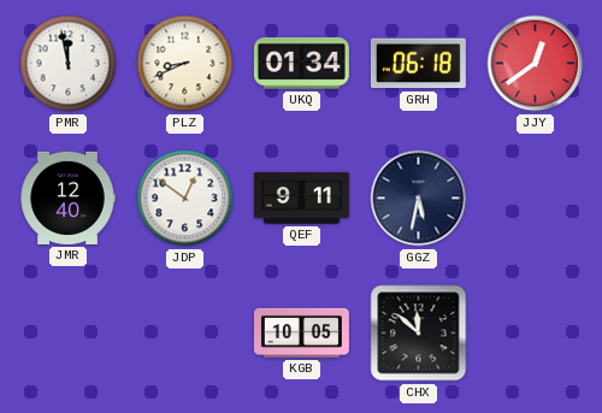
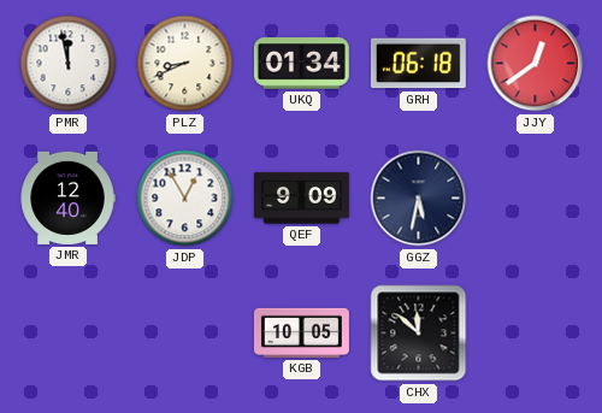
JDP: 12:51 -> 12:55
QEF: 9:11 -> 9:09
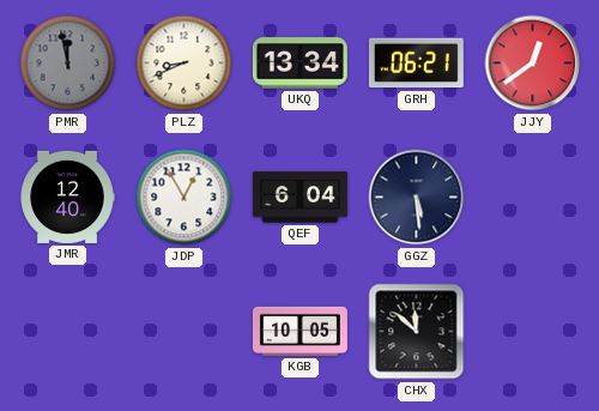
PMR dial: white -> grey
UKQ: 01:34 -> 13:34
GRH: 06:18 -> 06:21
QEF: 9:09 -> 6:04
GGZ: 5:32 -> 5:29
